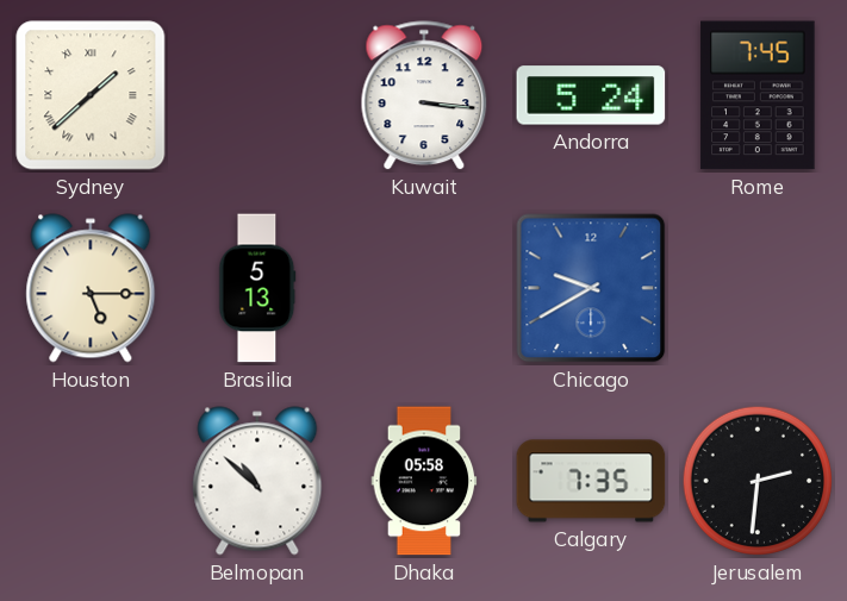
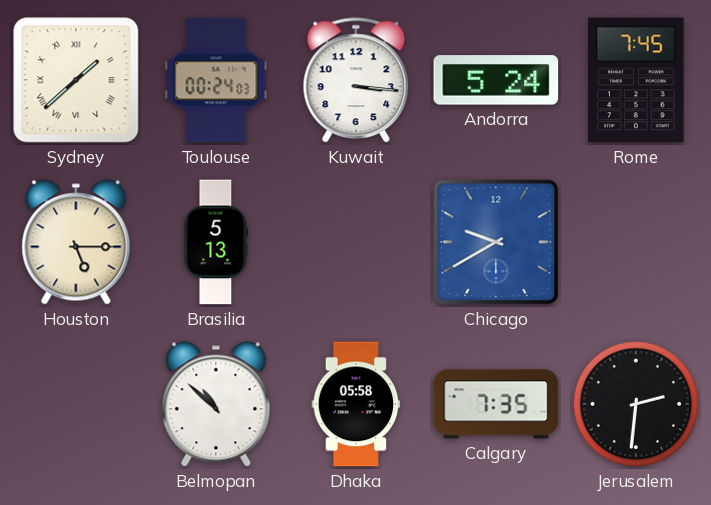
Toulouse: none -> 00:24
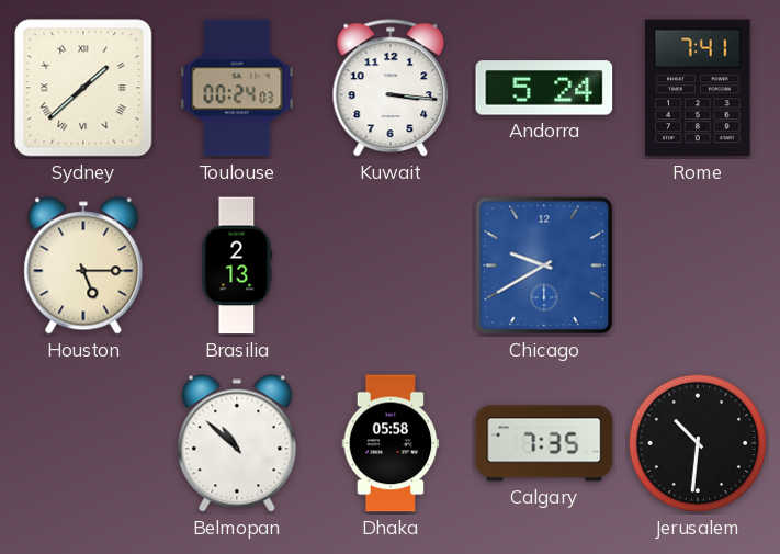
Rome: 7:45 -> 7:41
Brasilia: 5:13 -> 2:13
Jerusalem: 2:31 -> 10:31
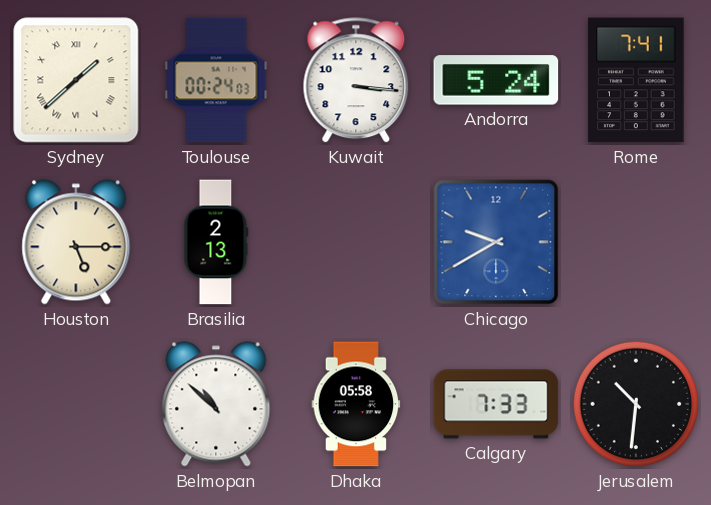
Calgary: 7:35 -> 7:33
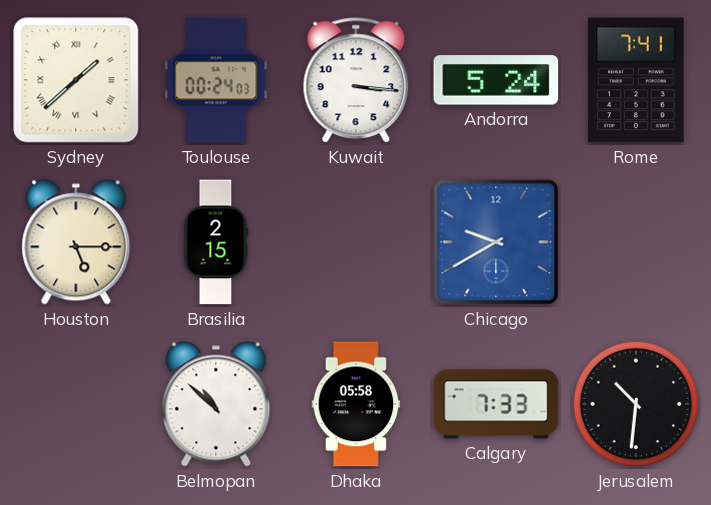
Brasilia: 2:13 -> 2:15
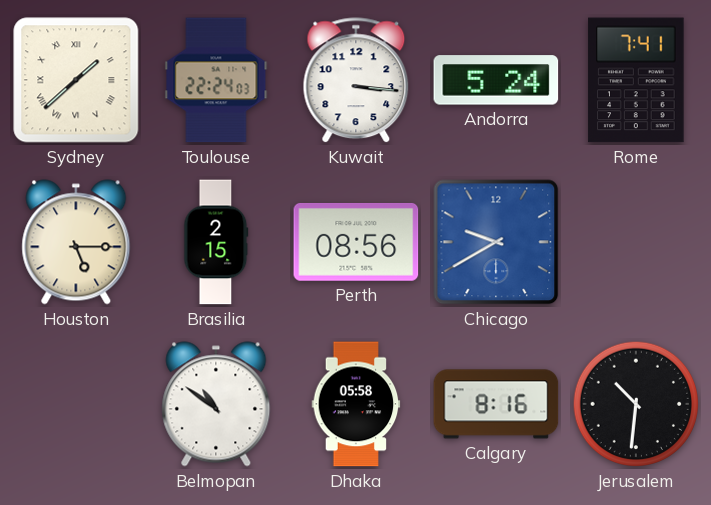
Toulouse: 00:24 -> 22:24
Perth: none -> 08:56
Belmopan: 10:52 -> 10:51
Calgary: 7:33 -> 8:16
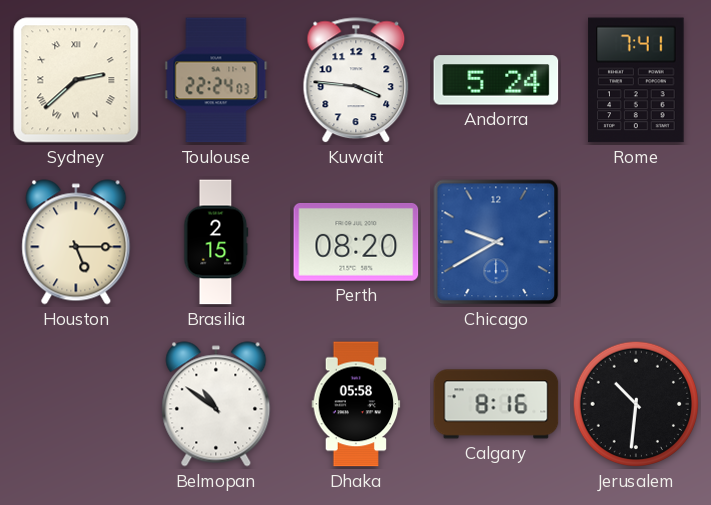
Sydney: 1:38 -> 2:38
Kuwait: 3:16 -> 3:46
Perth: 08:56 -> 08:20
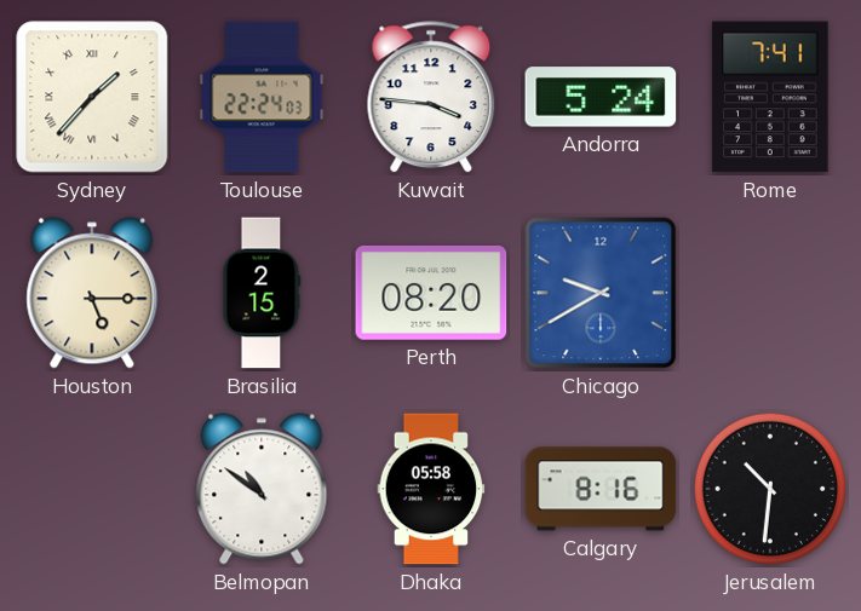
Sydney: 2:38 -> 1:37
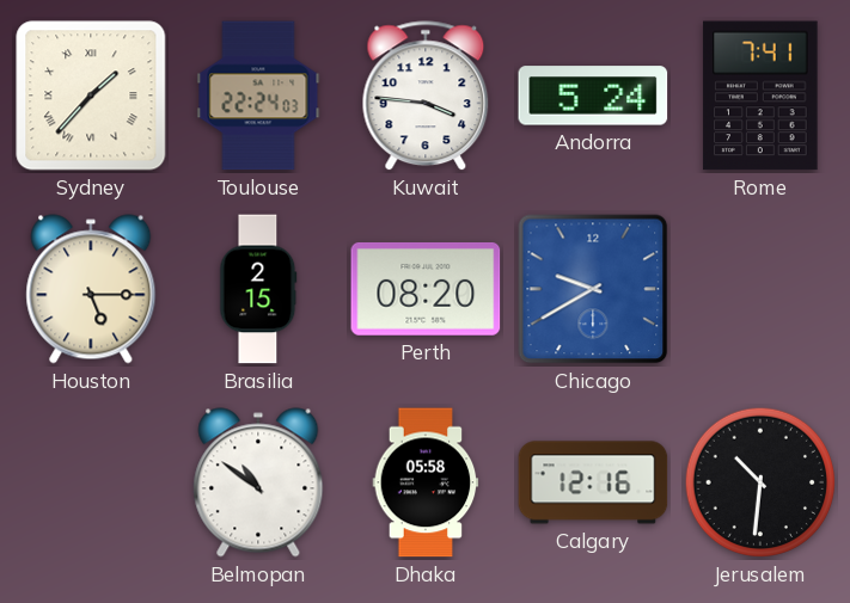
Calgary: 8:16 -> 12:16
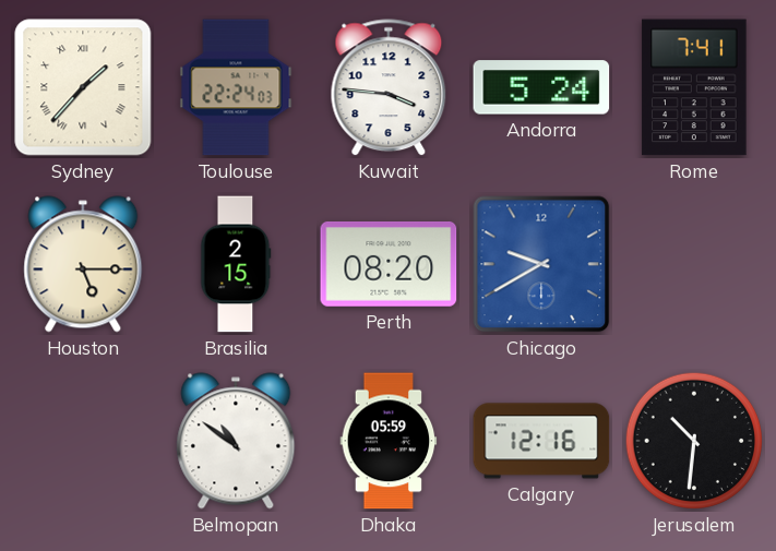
Dhaka: 05:58 -> 05:59
